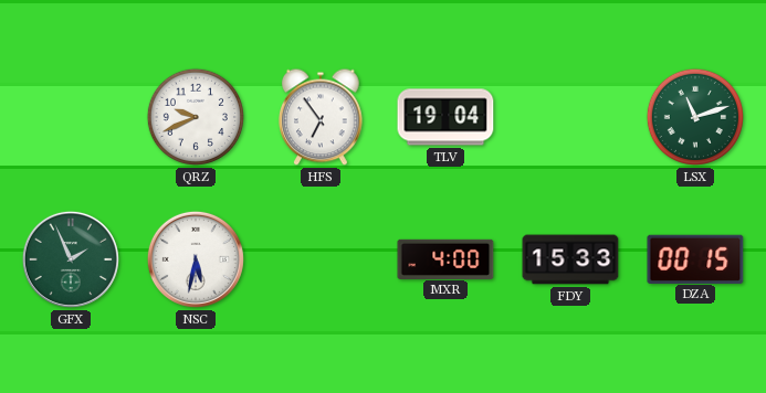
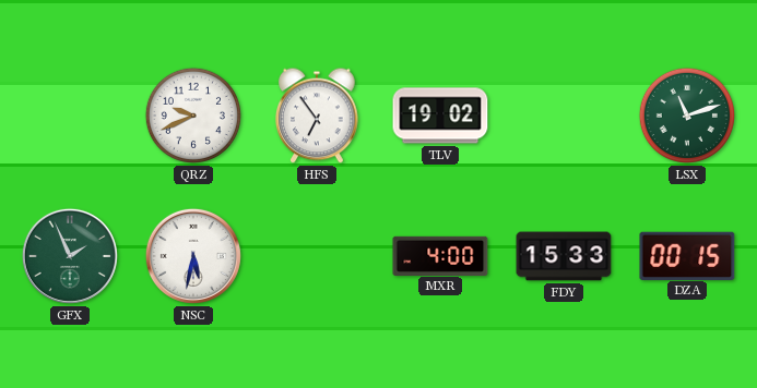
TLV: 19:04 -> 19:02
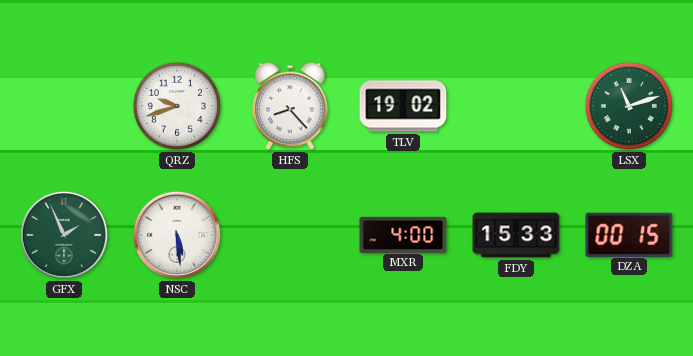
QRZ: 9:41 -> 9:42
HFS: 6:54 -> 8:23
NSC: 5:32 -> 5:29
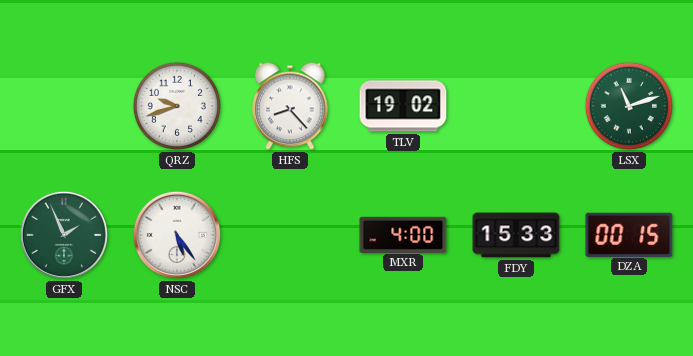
NSC: 5:29 -> 5:24
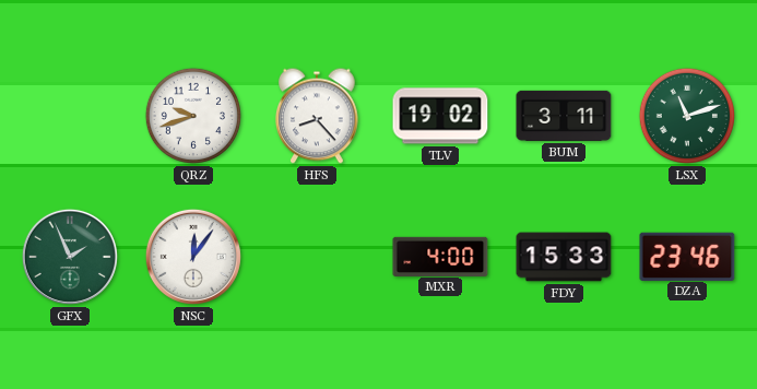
BUM: none -> 3:11
NSC: 5:24 -> 12:06
DZA: 00:15 -> 23:46
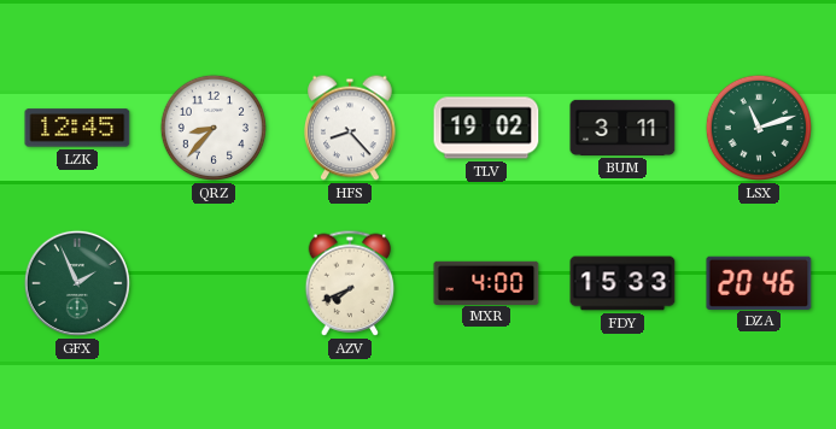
LZK: none -> 12:45
QRZ: 9:42 -> 8:37
NSC: 12:06 -> none
AZV: none -> 7:41
DZA: 23:46 -> 20:46
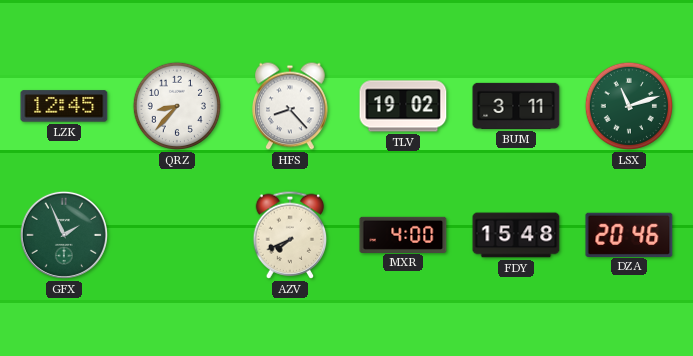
FDY: 15:33 -> 15:48
